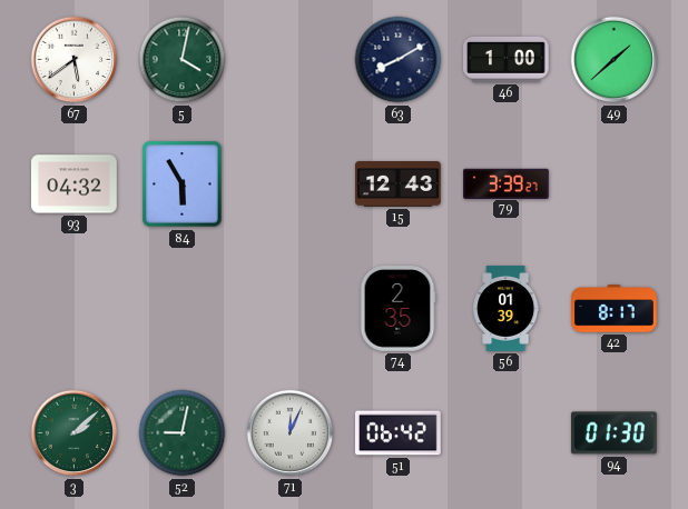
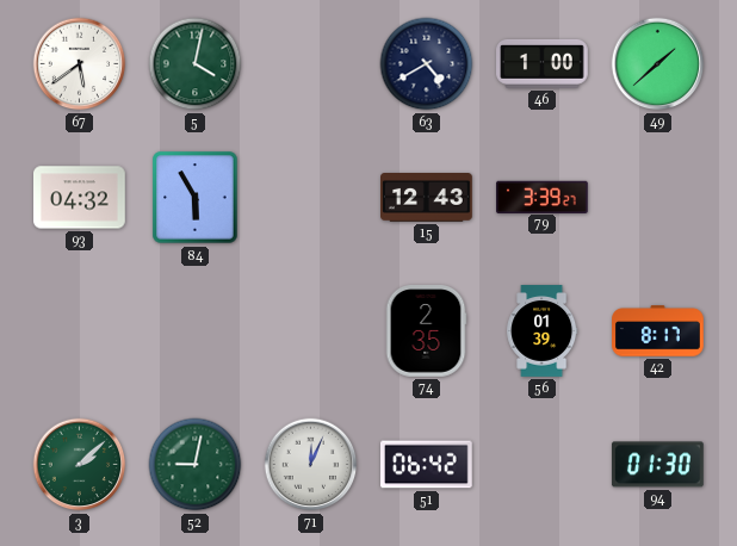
63: 8:10 -> 4:40
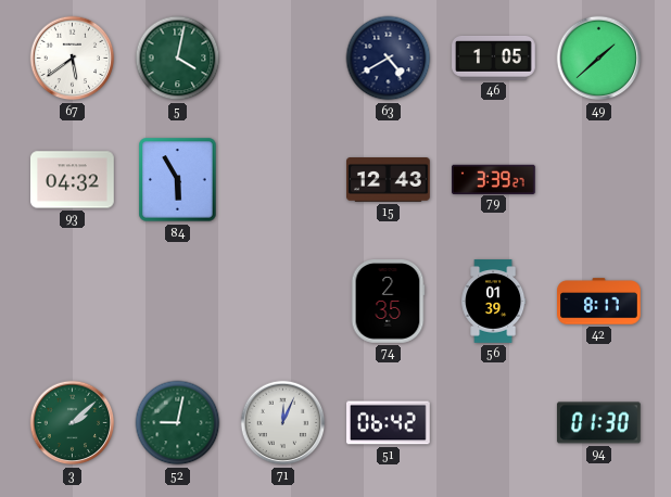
46: 1:00 -> 1:05
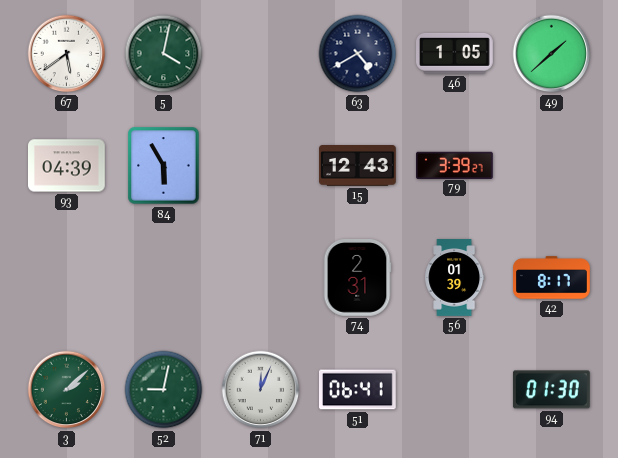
93: 04:32 -> 04:39
74: 2:35 -> 2:31
51: 06:42 -> 06:41
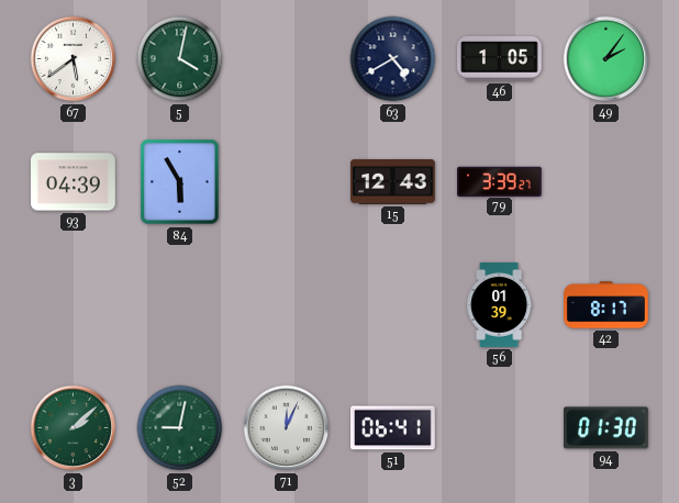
49: 1:38 -> 2:06
74: 2:31 -> none
